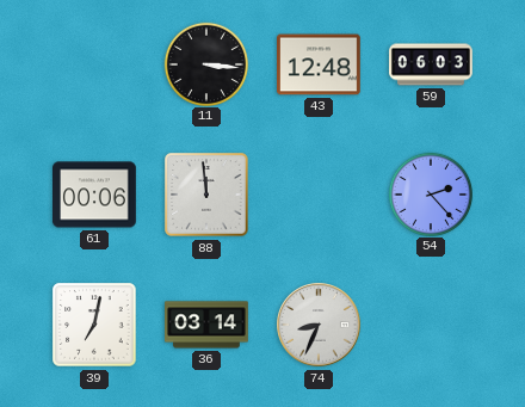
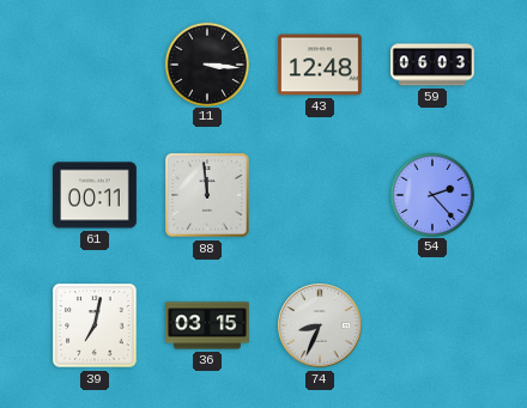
61: 00:06 -> 00:11
36: 03:14 -> 03:15
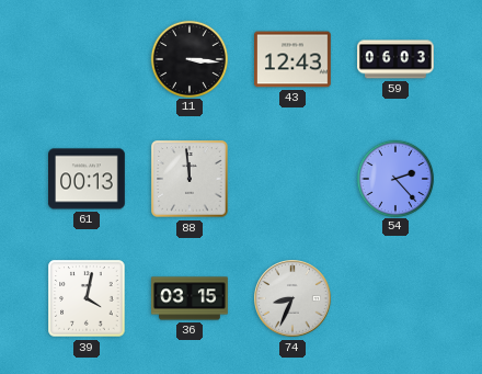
43: 12:48 -> 12:43
61: 00:11 -> 00:13
39: 7:02 -> 4:02
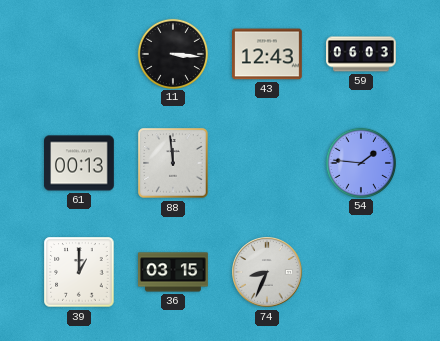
54: 2:23 -> 1:46
39: 4:02 -> 1:00
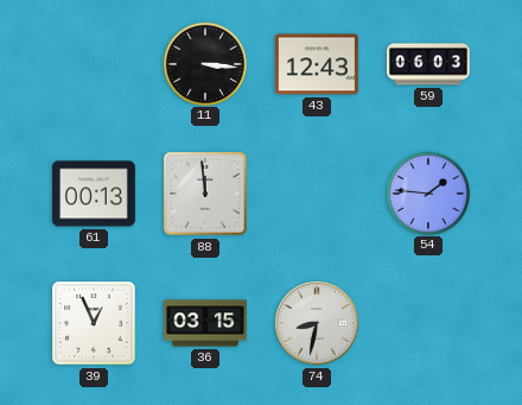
39: 1:00 -> 12:56
74: 8:34 -> 8:32
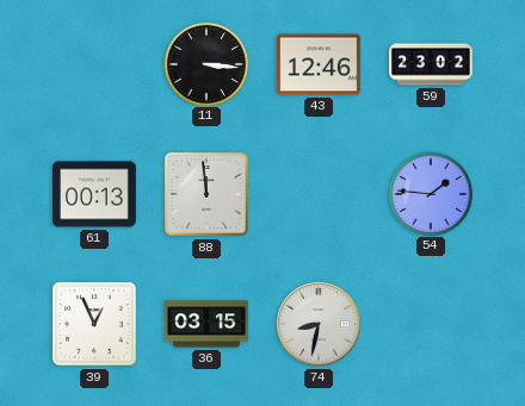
43: 12:43 -> 12:46
59: 06:03 -> 23:02
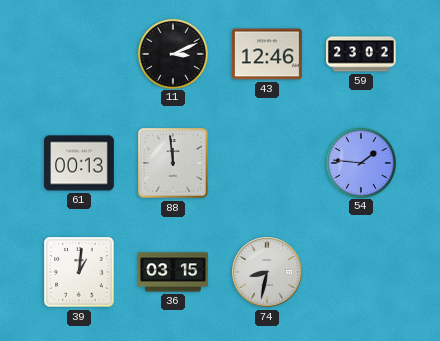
11: 3:16 -> 3:11
39: 12:56 -> 1:01
